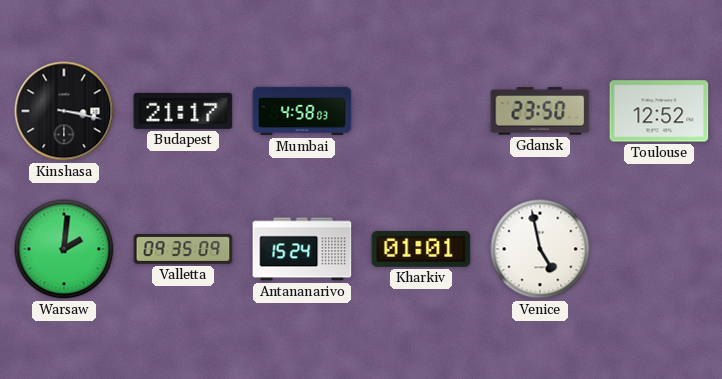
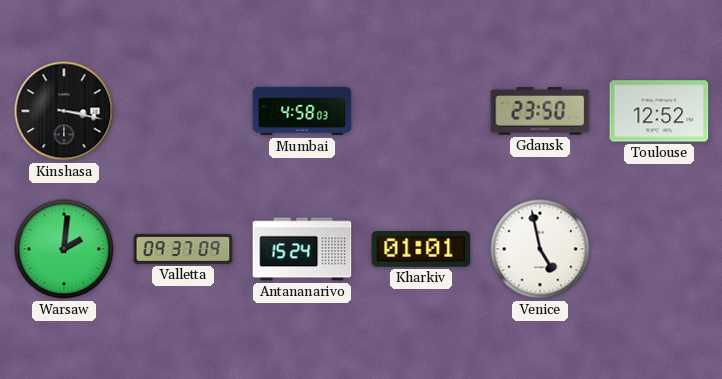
Budapest: 21:17 -> none
Valletta: 09:35 -> 09:37
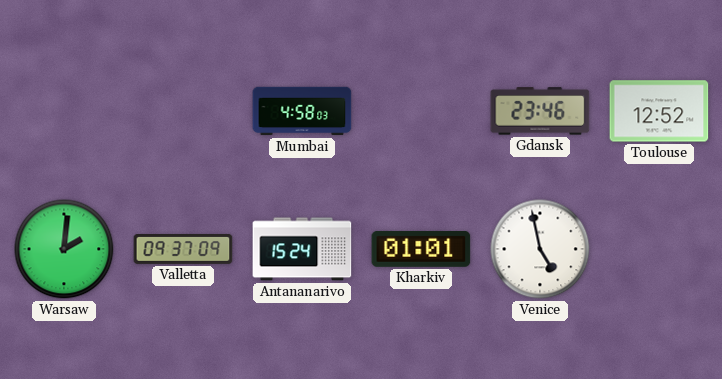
Kinshasa: 3:17 -> none
Gdansk: 23:50 -> 23:46
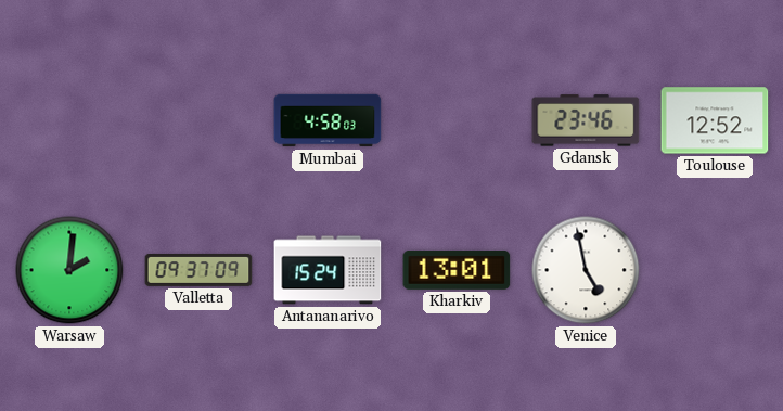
Kharkiv: 01:01 -> 13:01
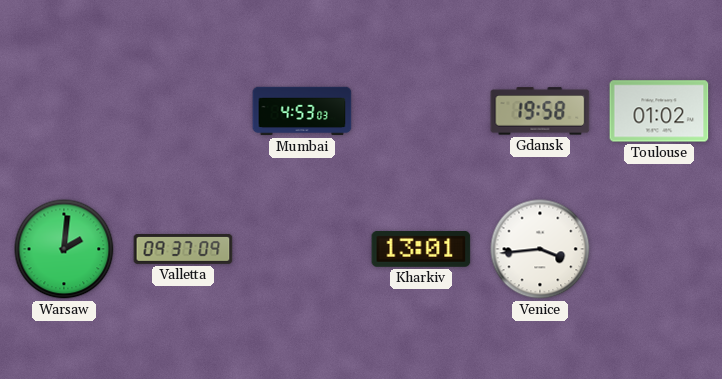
Mumbai: 4:58 -> 4:53
Gdansk: 23:46 -> 19:58
Toulouse: 12:52 -> 01:02
Antananarivo: 15:24 -> none
Venice: 4:58 -> 3:44
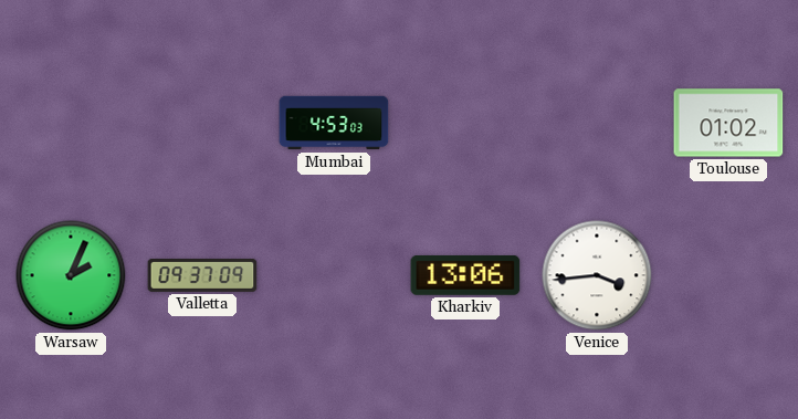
Gdansk: 19:58 -> none
Warsaw: 2:01 -> 2:04
Kharkiv: 13:01 -> 13:06
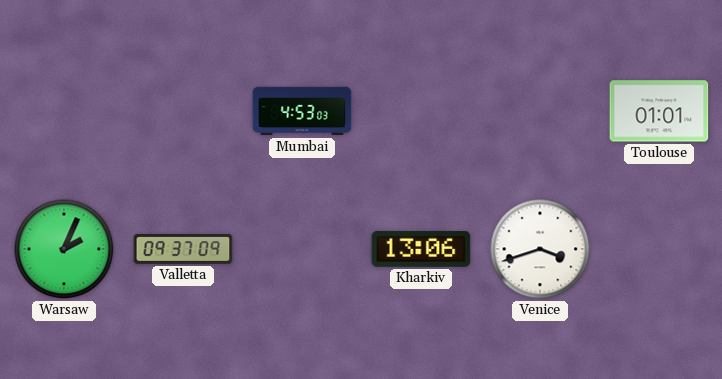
Toulouse: 01:02 -> 01:01
Venice: 3:44 -> 3:42
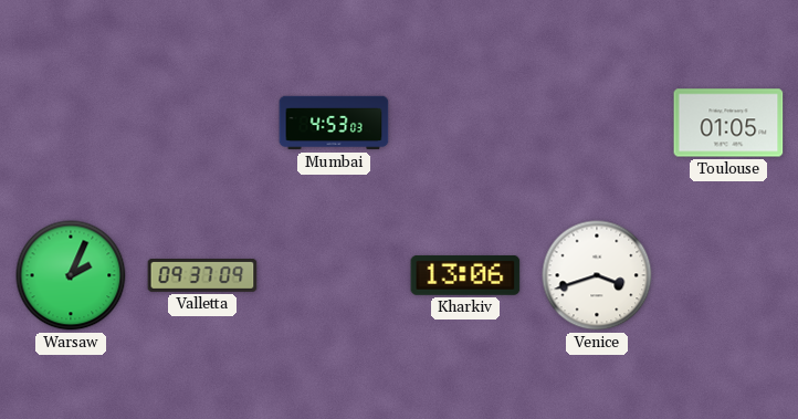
Toulouse: 01:01 -> 01:05
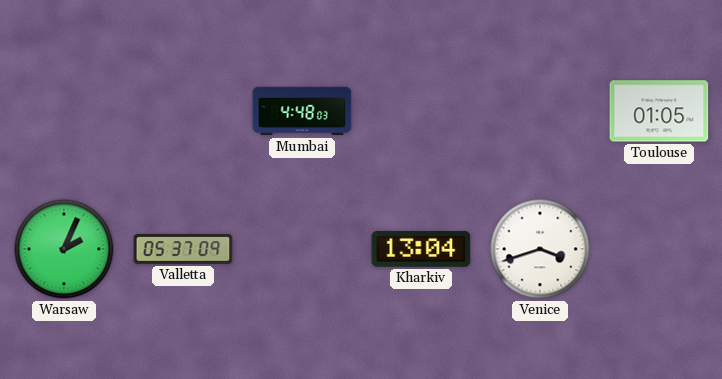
Mumbai: 4:53 -> 4:48
Valletta: 09:37 -> 05:37
Kharkiv: 13:06 -> 13:04
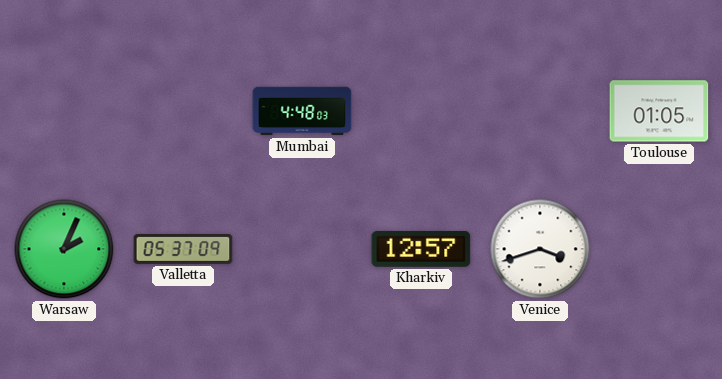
Kharkiv: 13:04 -> 12:57
